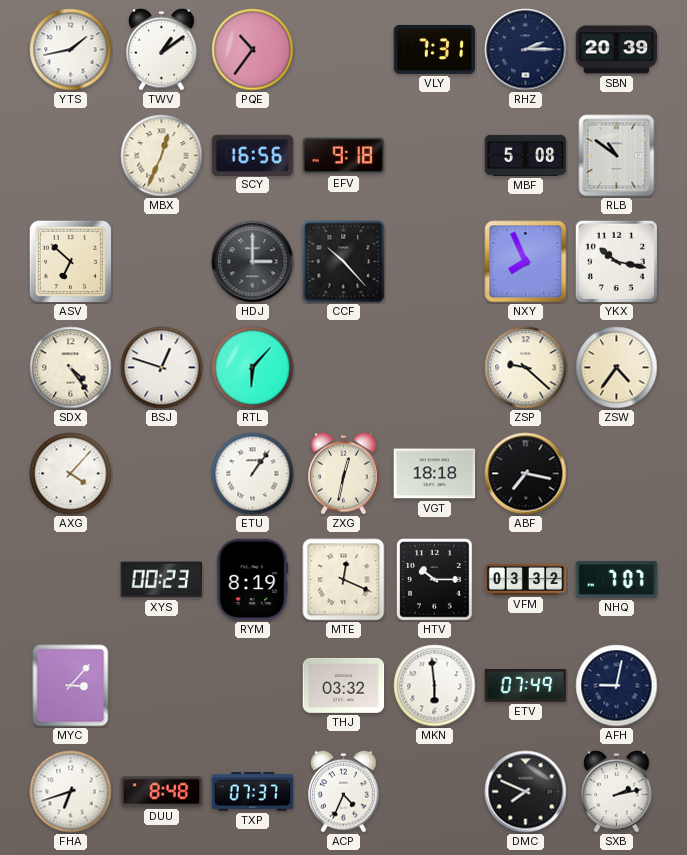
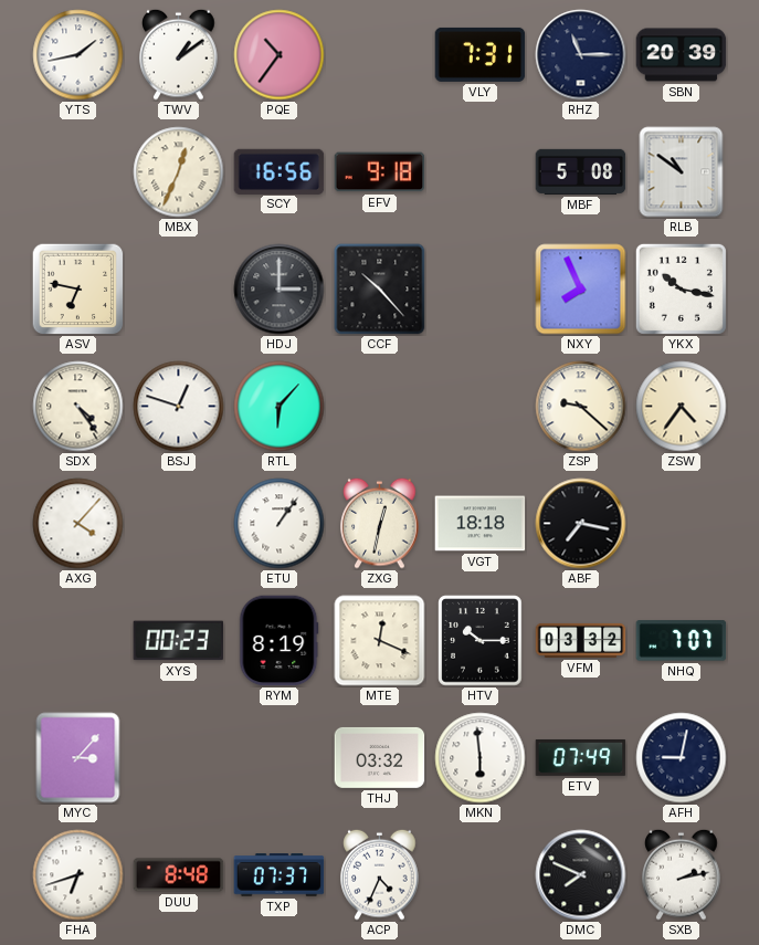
RHZ: 2:15 -> 11:15
ASV: 6:52 -> 6:47
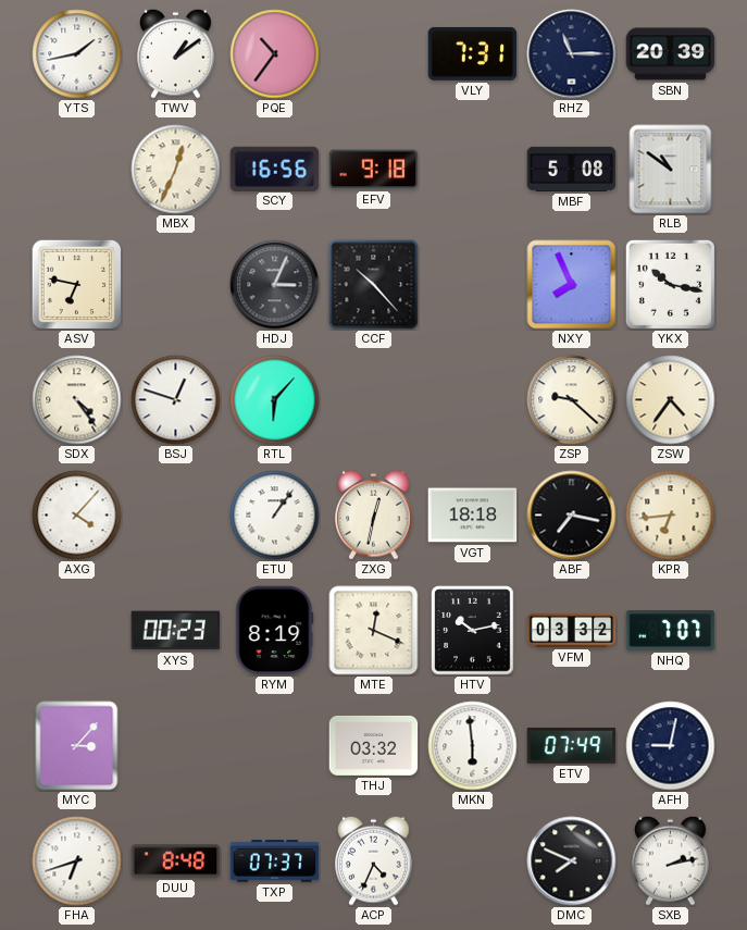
HDJ: 3:00 -> 3:04
KPR: none -> 6:44
HTV: 10:15 -> 10:13
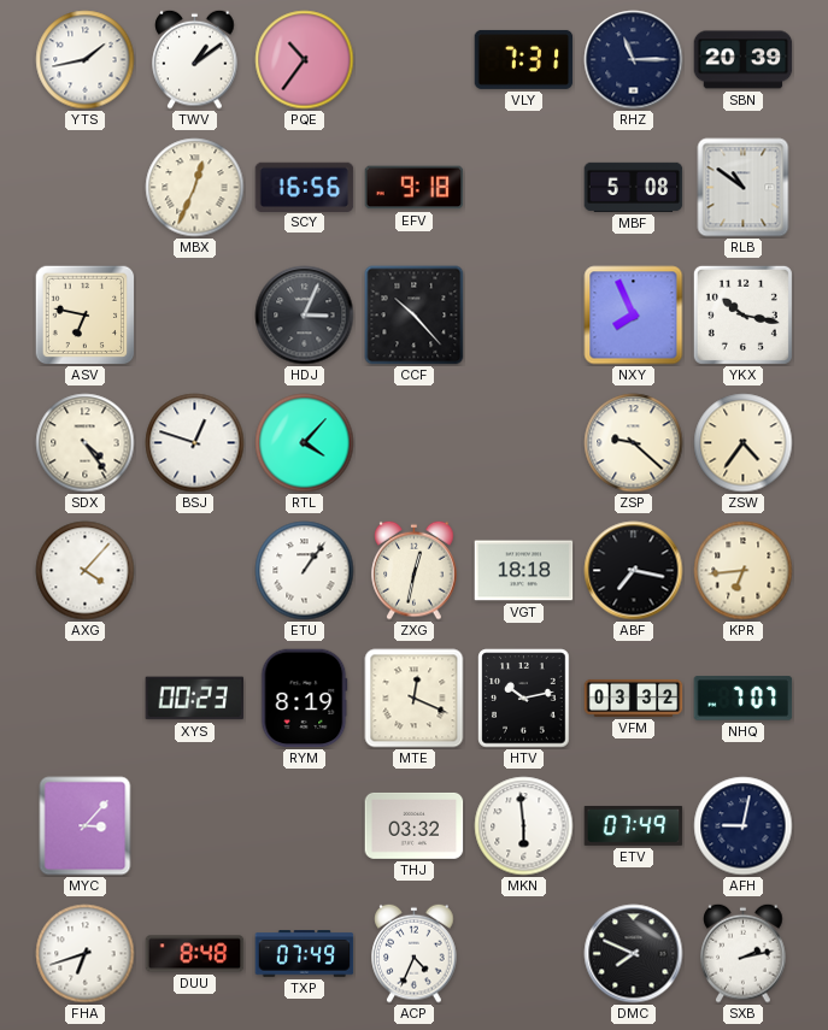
RTL: 6:07 -> 4:07
TXP: 07:37 -> 07:49
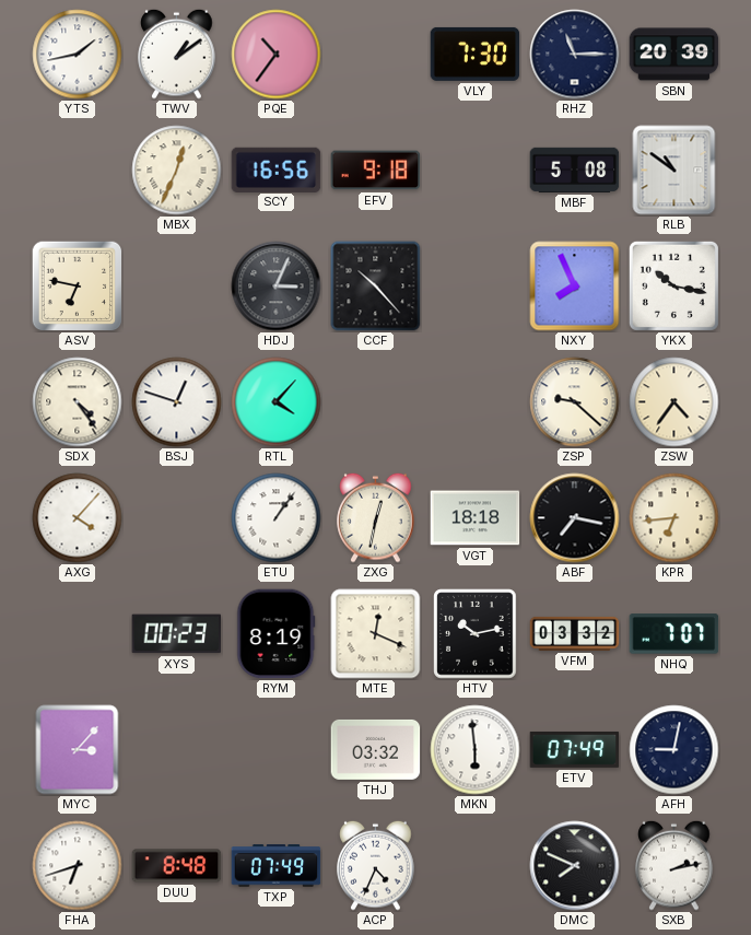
VLY: 7:31 -> 7:30
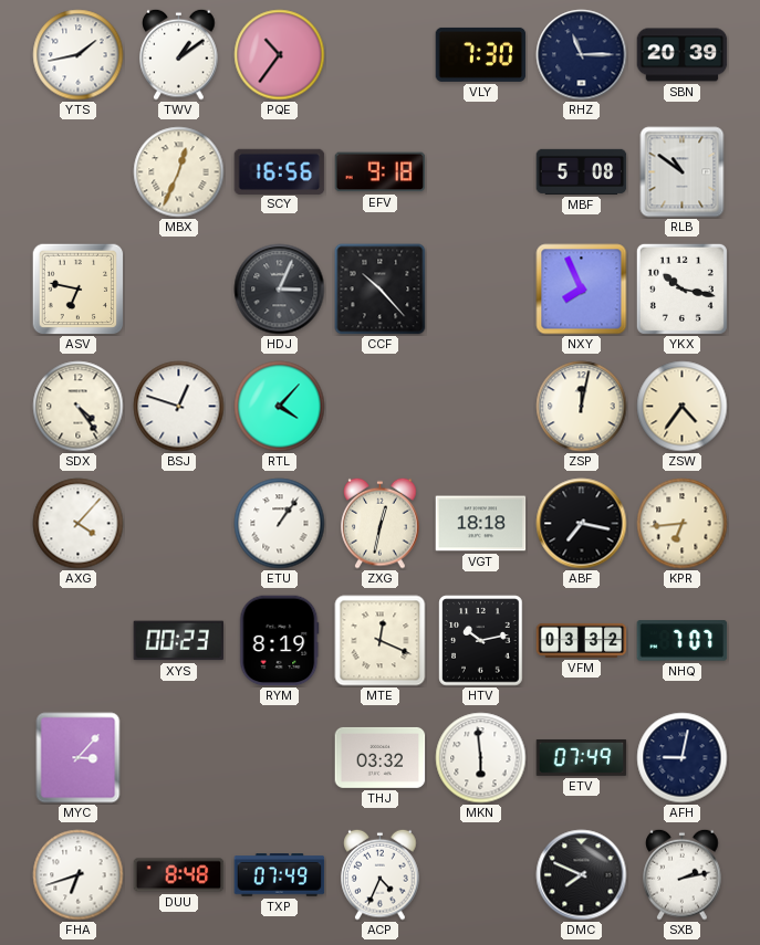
ZSP: 9:22 -> 12:02
